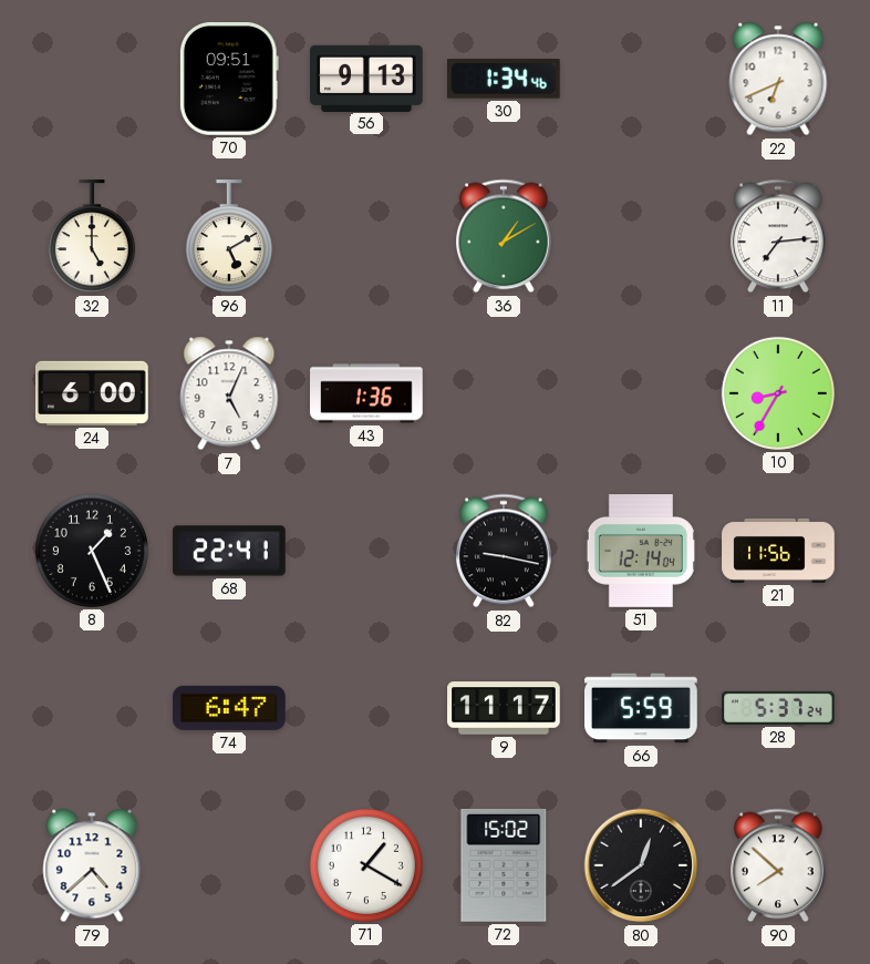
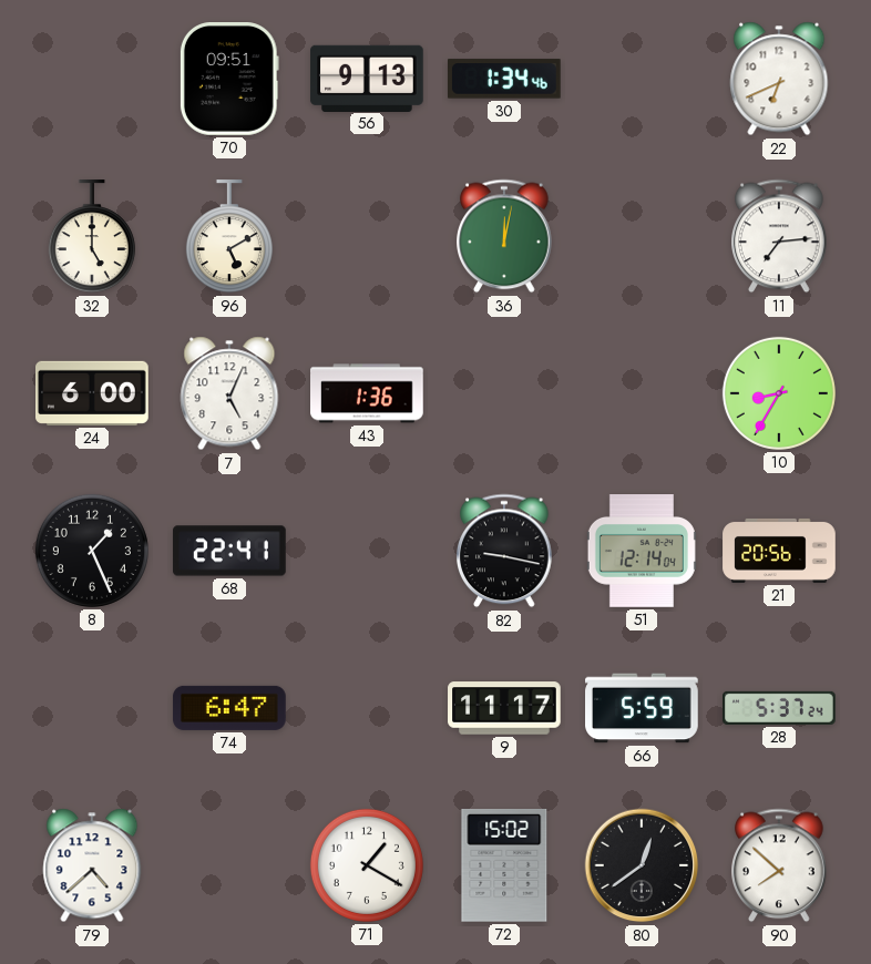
36: 1:10 -> 12:02
21: 11:56 -> 20:56
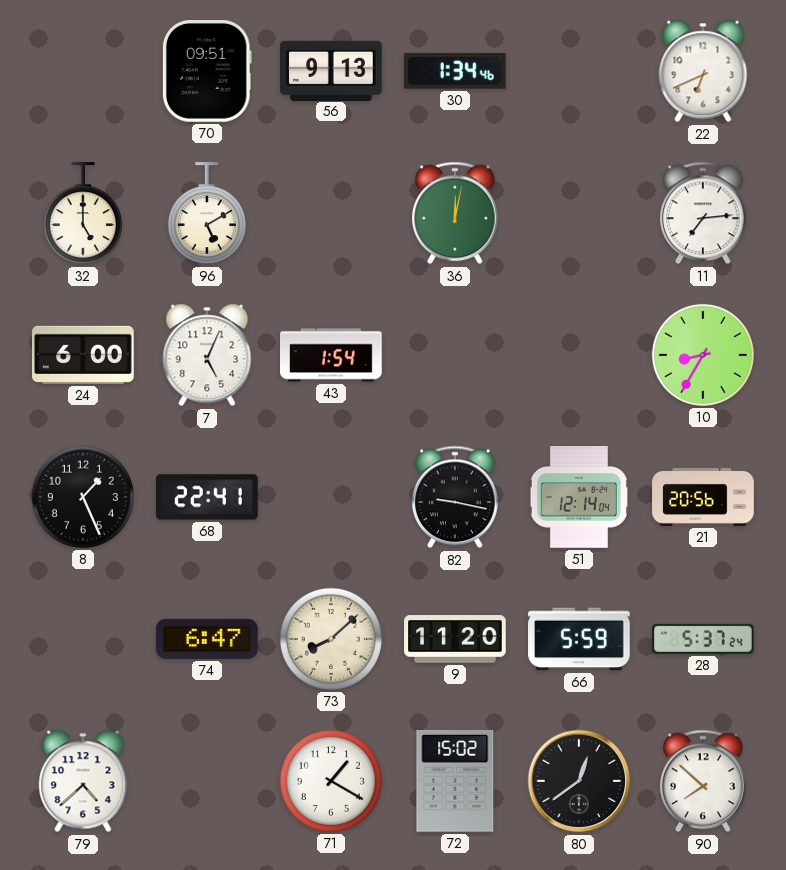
43: 1:36 -> 1:54
73: none -> 8:08
9: 11:17 -> 11:20
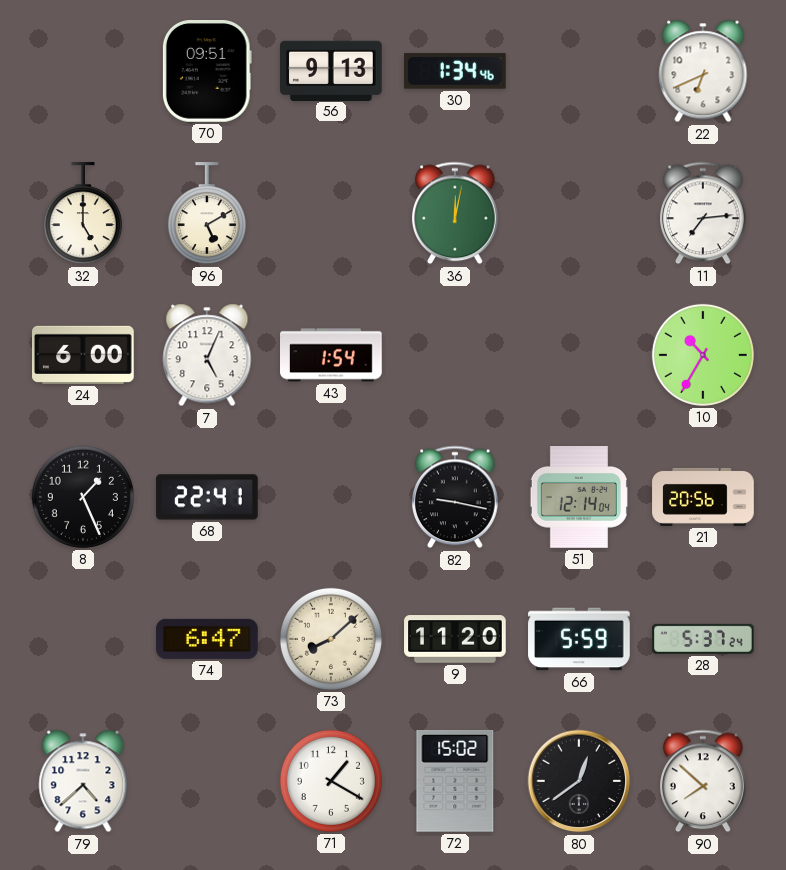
10: 8:35 -> 10:35
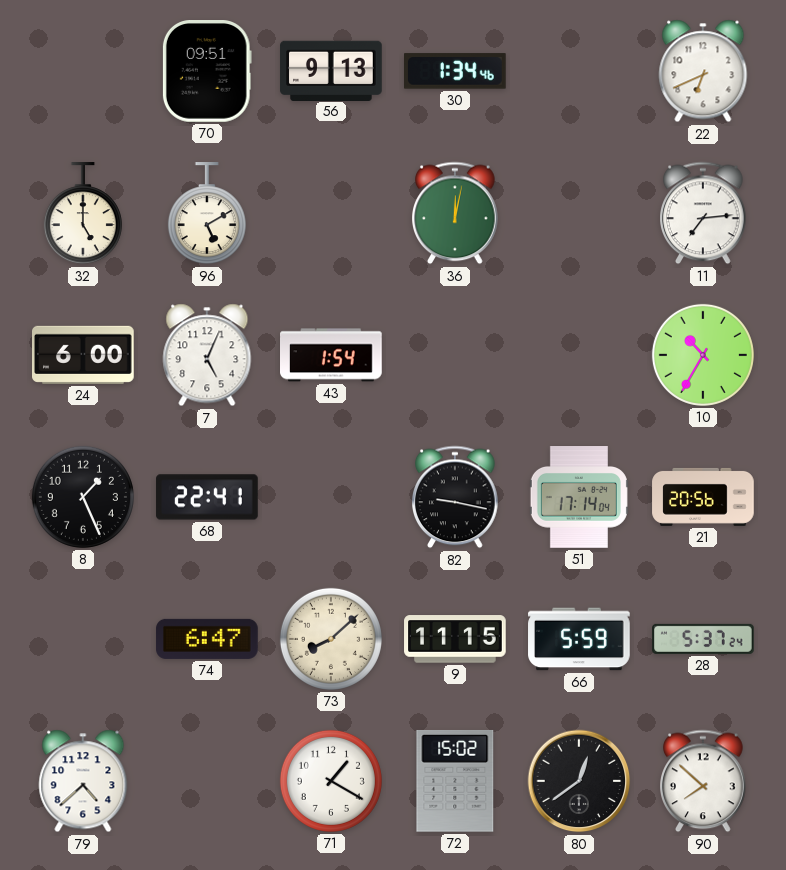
51: 12:14 -> 17:14
9: 11:20 -> 11:15
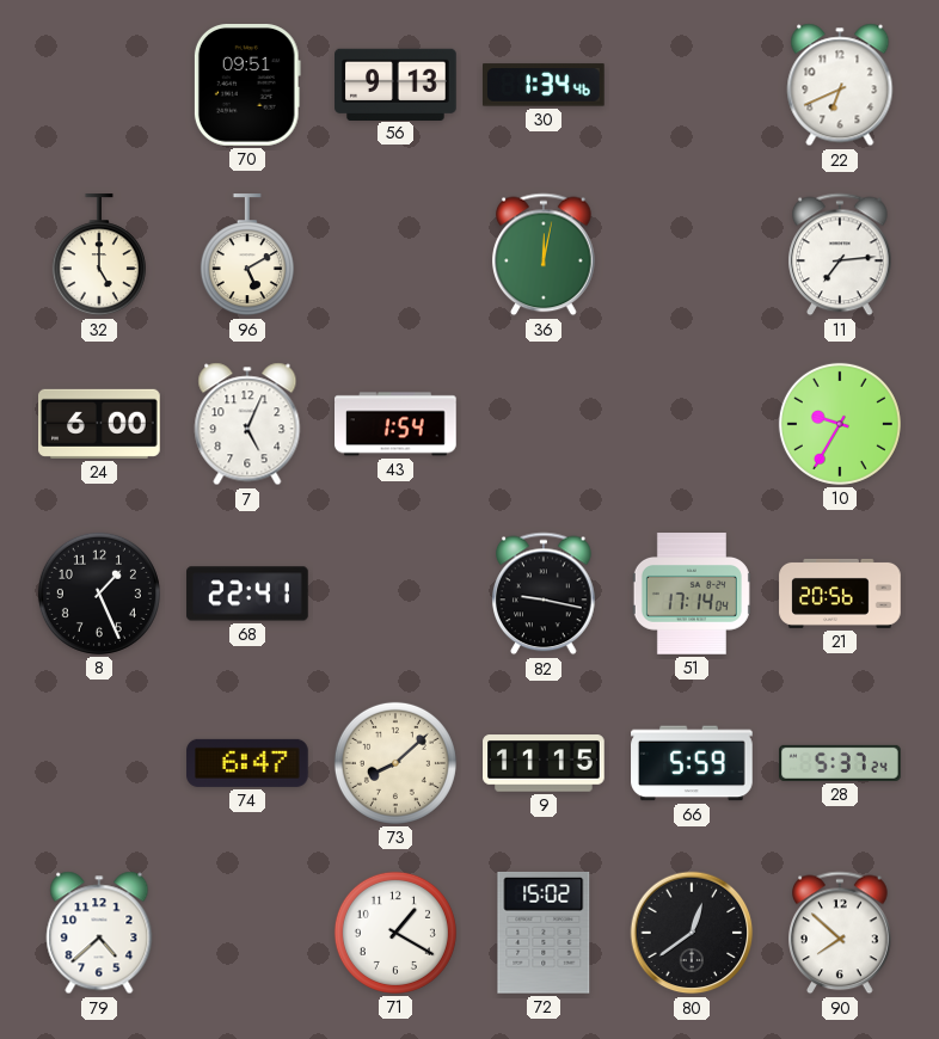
10: 10:35 -> 9:35
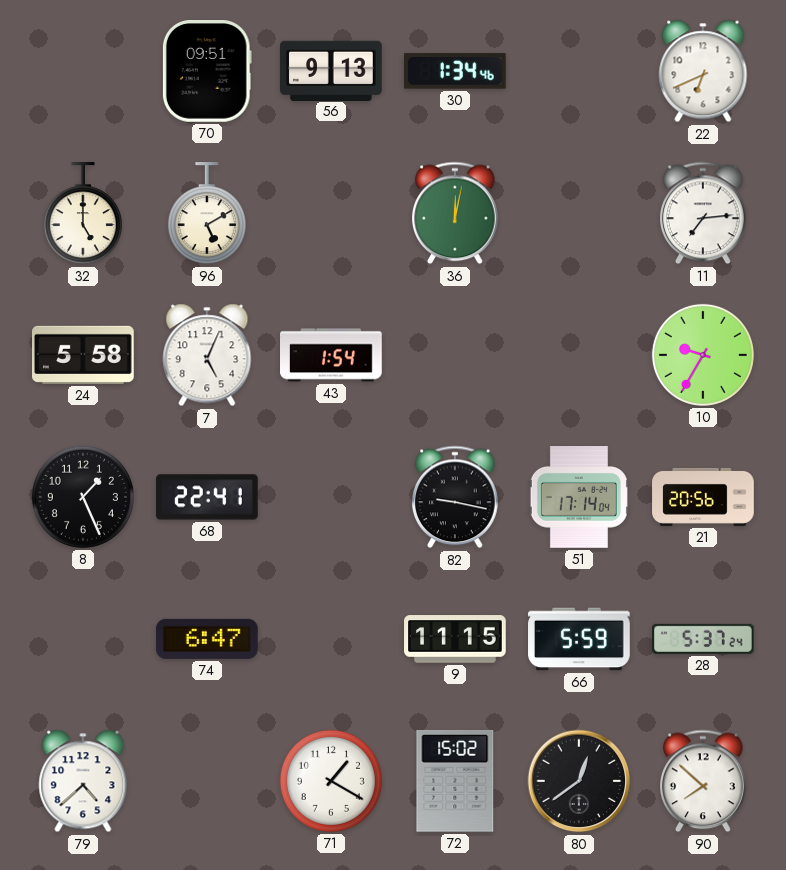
24: 6:00 -> 5:58
73: 8:08 -> none
